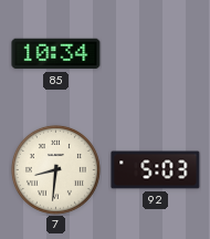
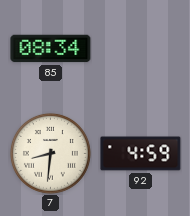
85: 10:34 -> 08:34
92: 5:03 -> 4:59
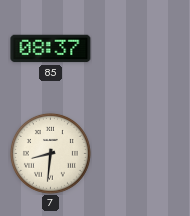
85: 08:34 -> 08:37
92: 4:59 -> none
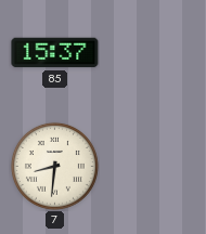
85: 08:37 -> 15:37
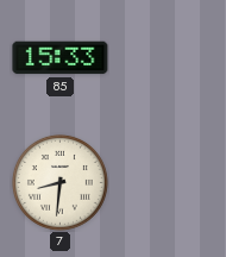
85: 15:37 -> 15:33
